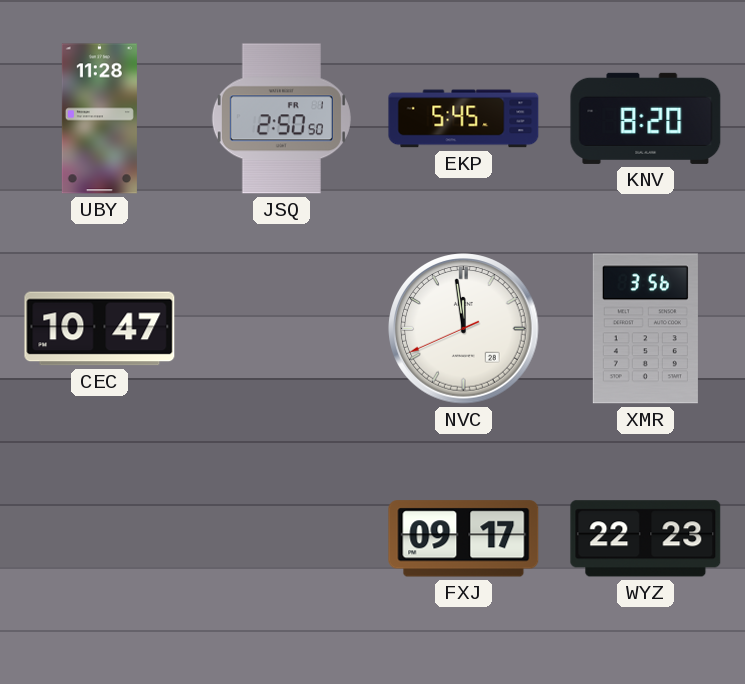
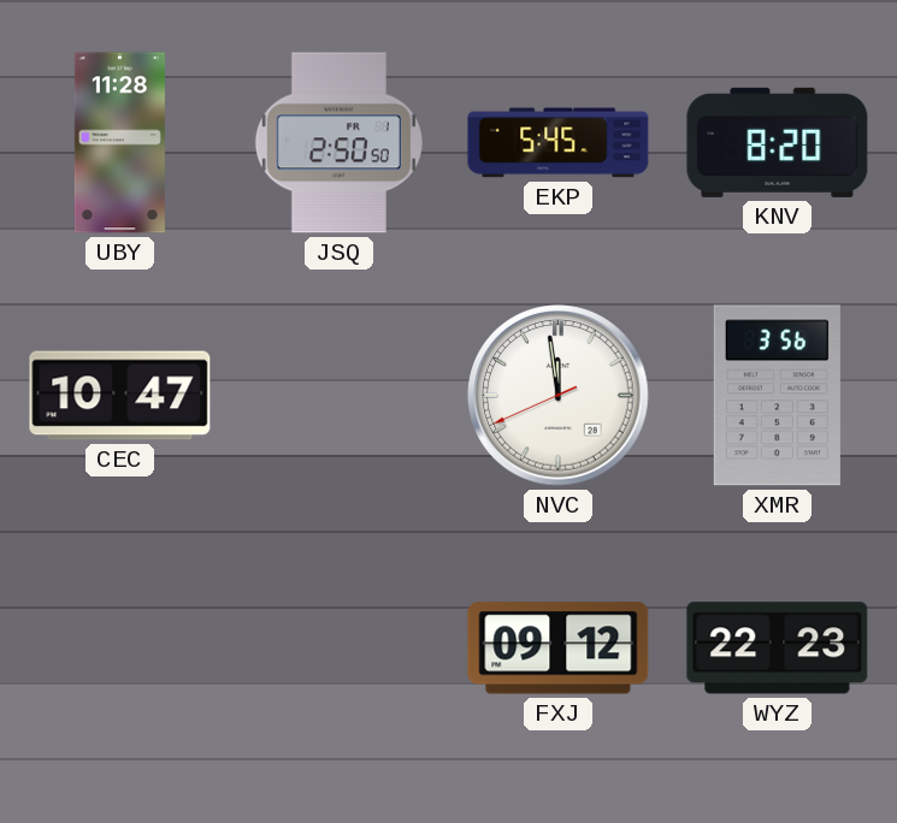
FXJ: 09:17 -> 09:12
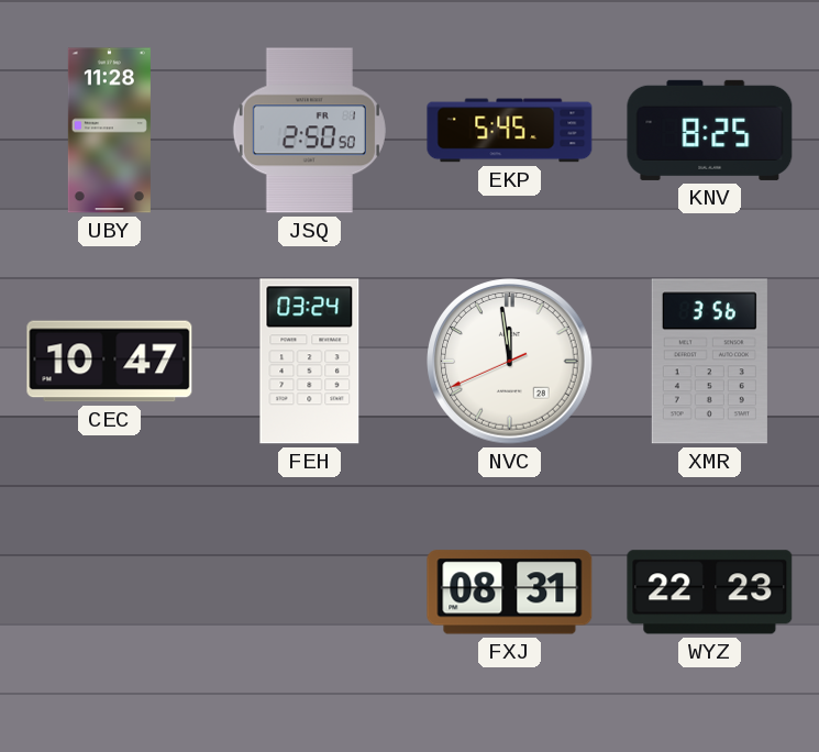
KNV: 8:20 -> 8:25
FEH: none -> 03:24
FXJ: 09:12 -> 08:31
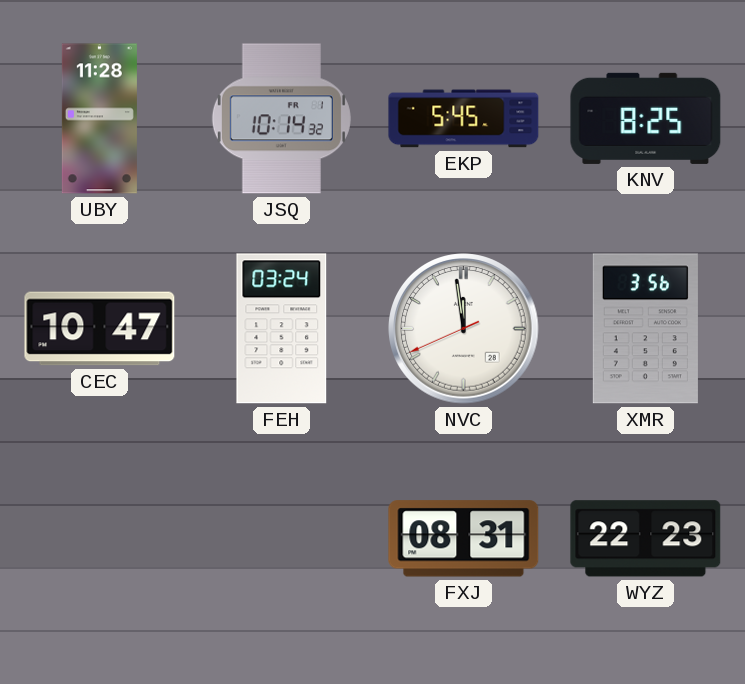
JSQ: 2:50 -> 10:14
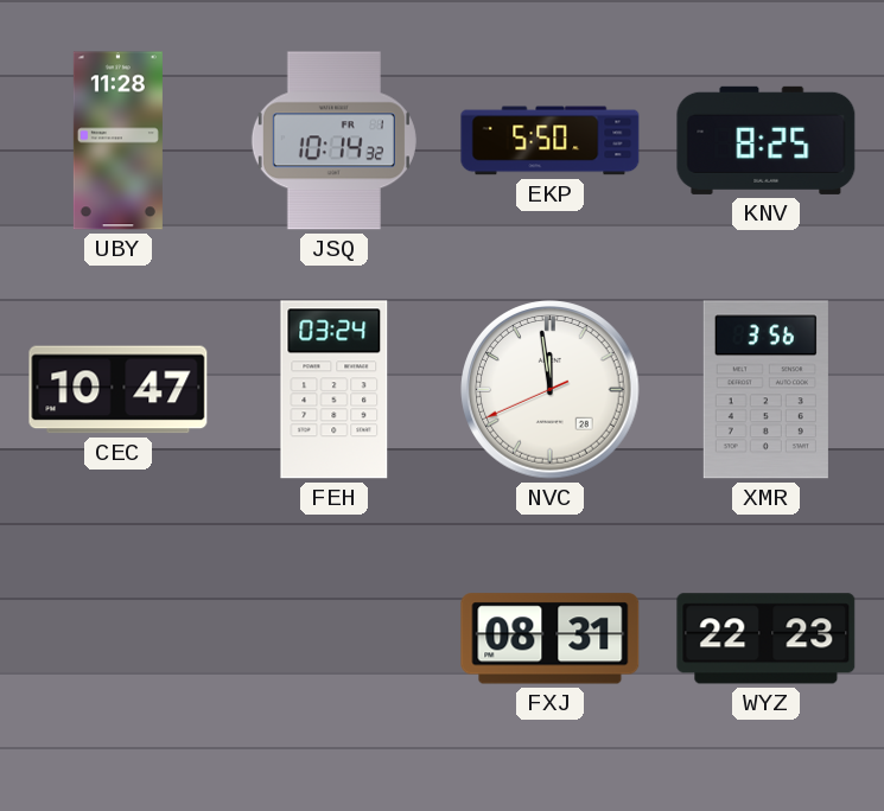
EKP: 5:45 -> 5:50
